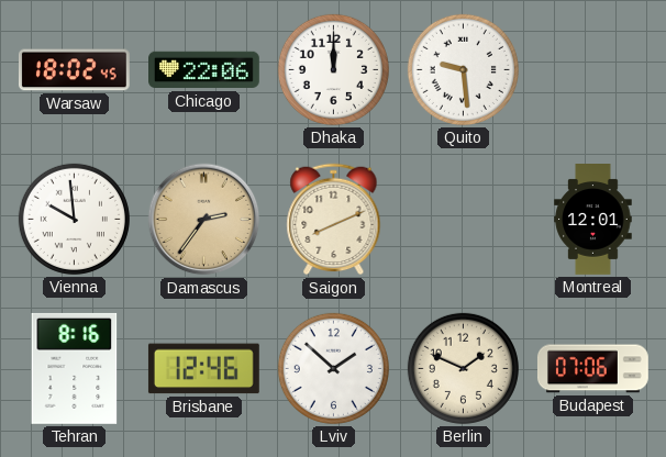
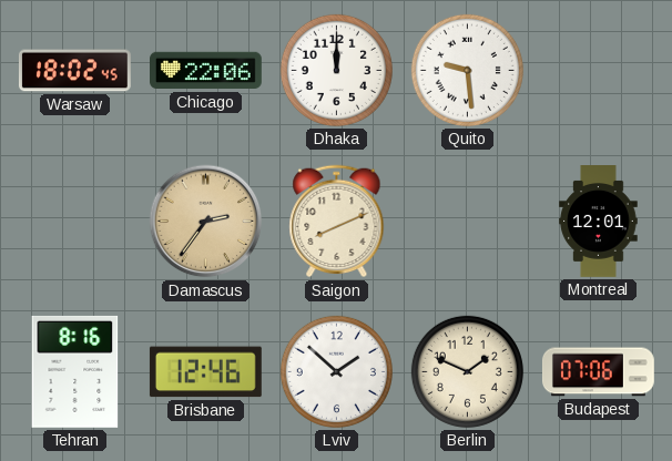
Vienna: 9:59 -> none
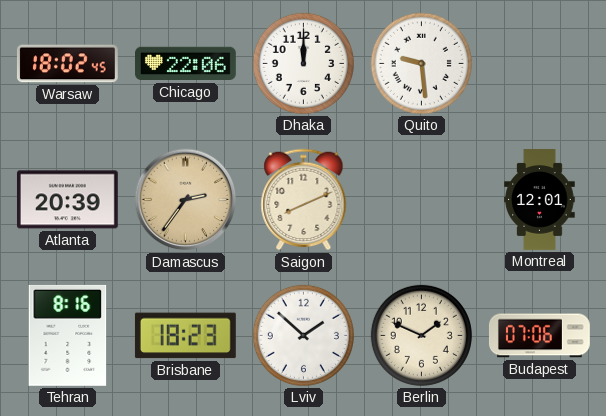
Atlanta: none -> 20:39
Brisbane: 12:46 -> 18:23
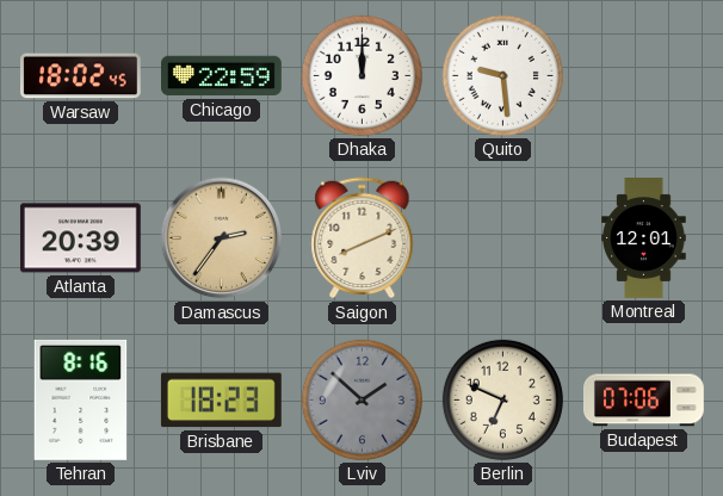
Chicago: 22:06 -> 22:59
Lviv dial: white -> grey
Berlin: 1:49 -> 6:49
